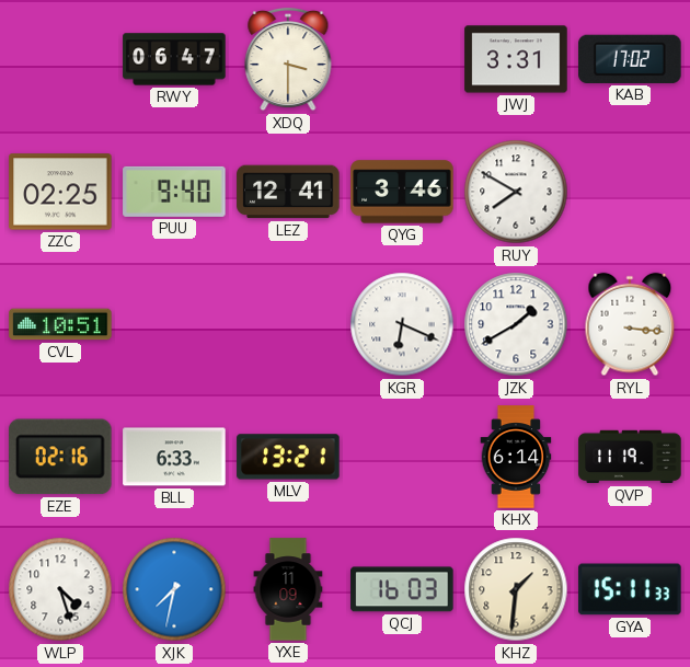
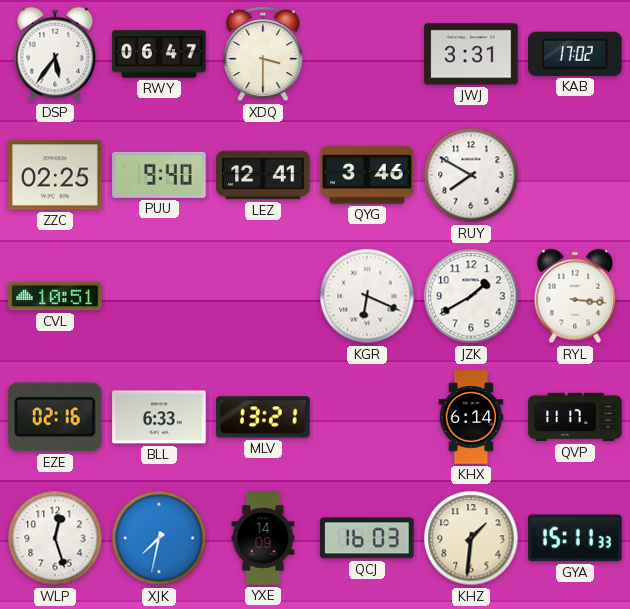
DSP: none -> 5:36
QVP: 11:19 -> 11:17
WLP: 4:27 -> 12:27
YXE: 11:09 -> 14:09
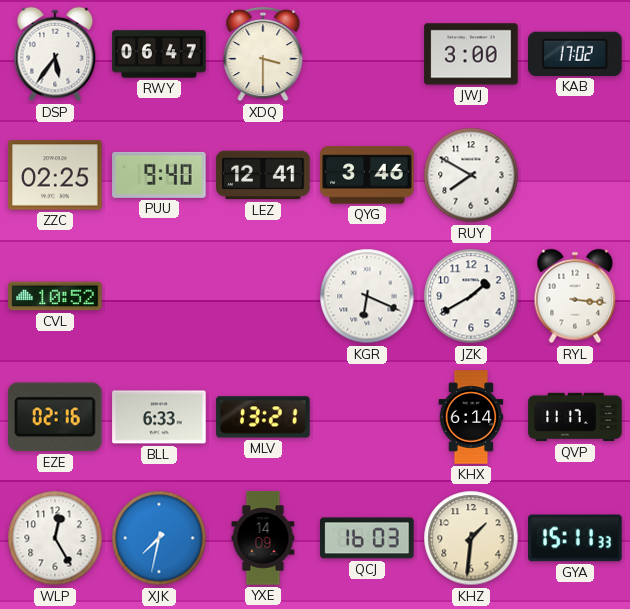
JWJ: 3:31 -> 3:00
CVL: 10:51 -> 10:52
WLP: 12:27 -> 12:25
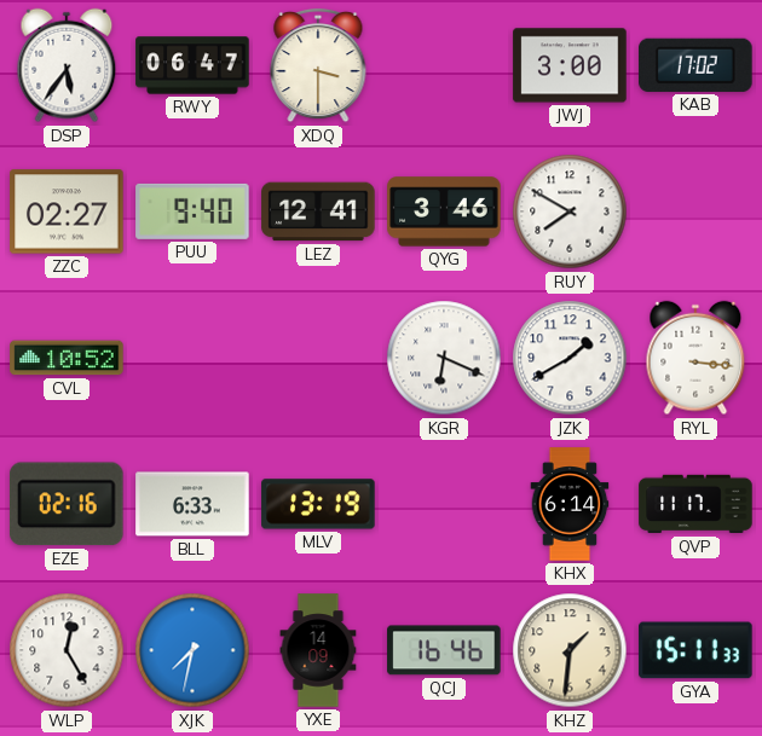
ZZC: 02:25 -> 02:27
MLV: 13:21 -> 13:19
QCJ: 16:03 -> 16:46
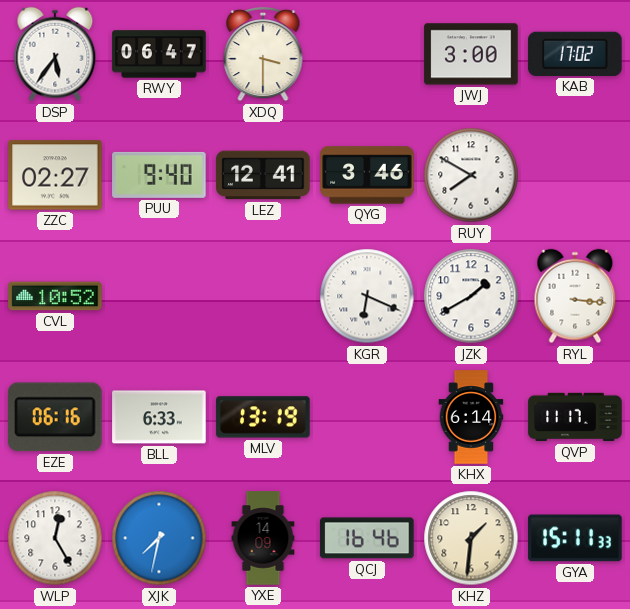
EZE: 02:16 -> 06:16
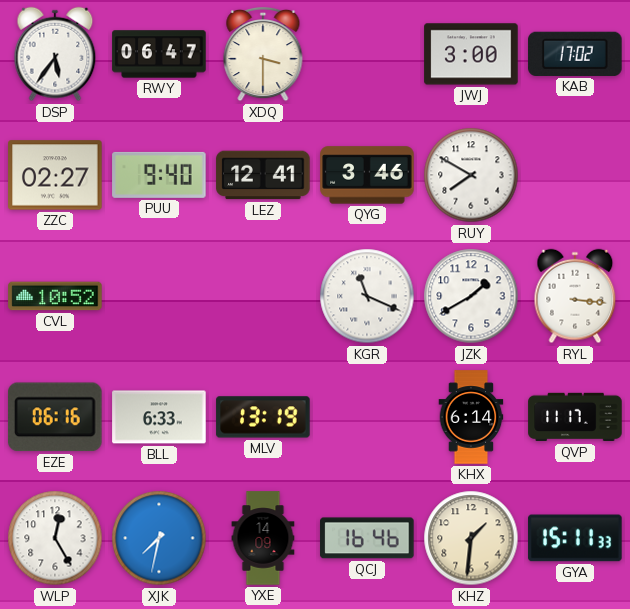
KGR: 6:19 -> 11:19
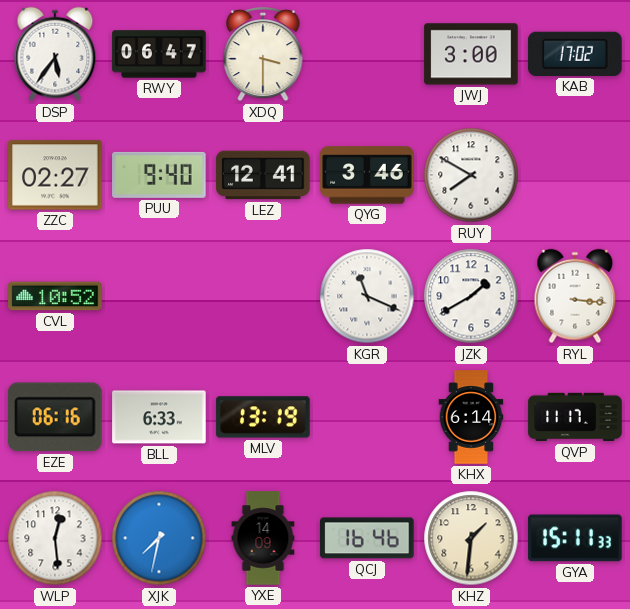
WLP: 12:25 -> 12:29
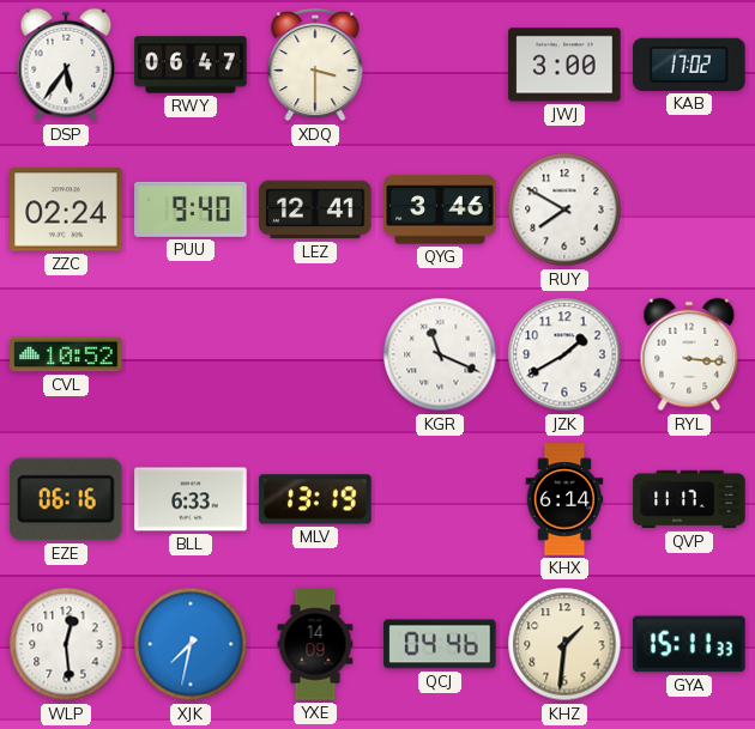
ZZC: 02:27 -> 02:24
QCJ: 16:46 -> 04:46
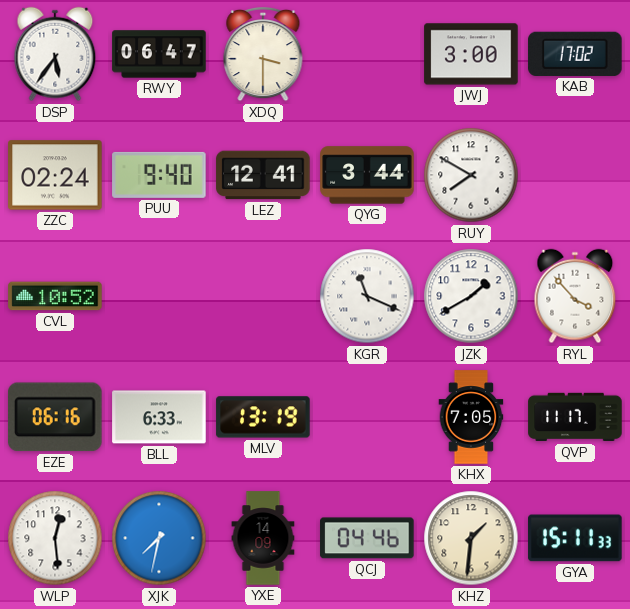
QYG: 3:46 -> 3:44
RYL: 3:16 -> 3:53
KHX: 6:14 -> 7:05
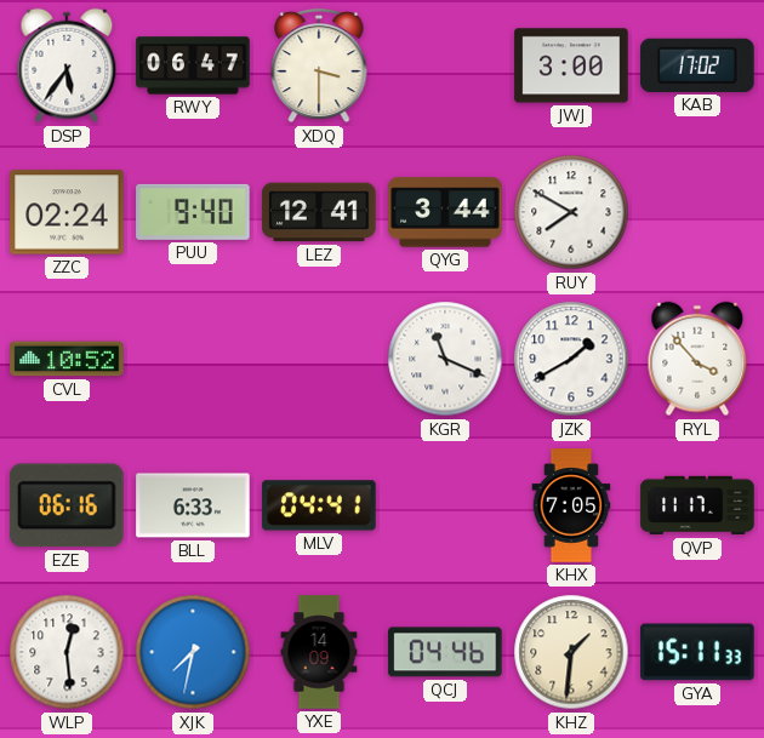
MLV: 13:19 -> 04:41
